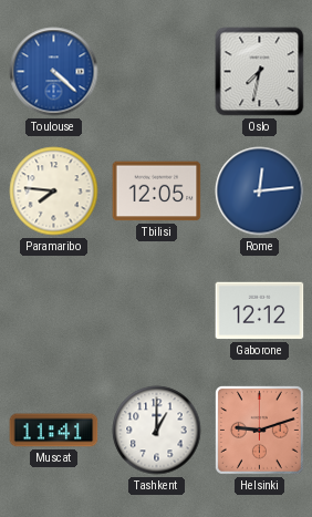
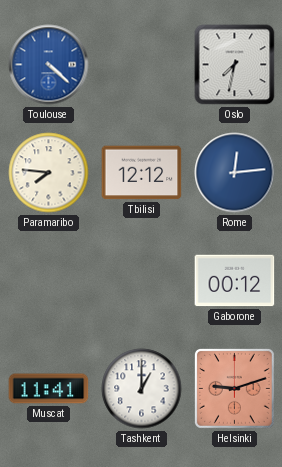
Tbilisi: 12:05 -> 12:12
Gaborone: 12:12 -> 00:12
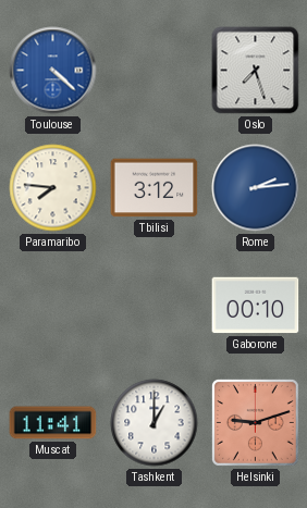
Oslo: 7:32 -> 7:27
Tbilisi: 12:12 -> 3:12
Rome: 12:14 -> 2:14
Gaborone: 00:12 -> 00:10
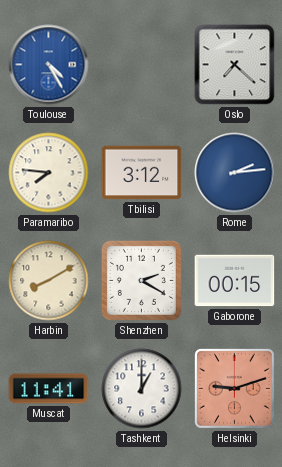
Toulouse: 4:22 -> 4:25
Oslo: 7:27 -> 7:22
Harbin: none -> 8:10
Shenzhen: none -> 2:20
Gaborone: 00:10 -> 00:15
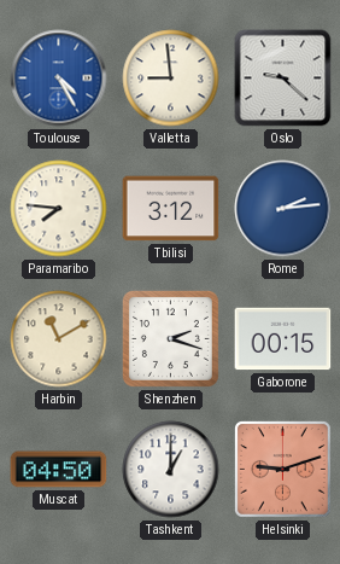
Valletta: none -> 8:59
Oslo: 7:22 -> 9:22
Harbin: 8:10 -> 11:10
Shenzhen: 2:20 -> 2:18
Muscat: 11:41 -> 04:50
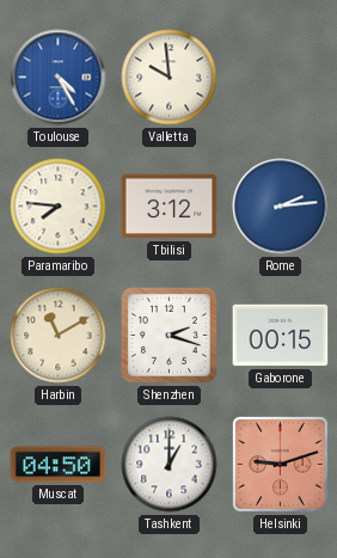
Valletta: 8:59 -> 9:59
Oslo: 9:22 -> none
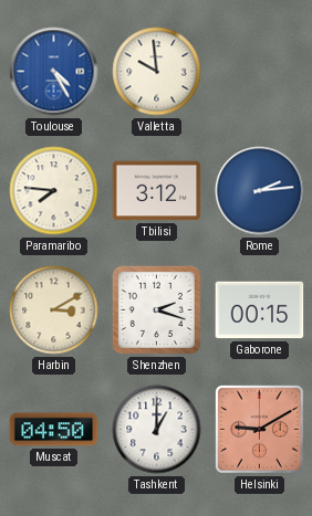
Harbin: 11:10 -> 3:10
Helsinki: 9:12 -> 9:10
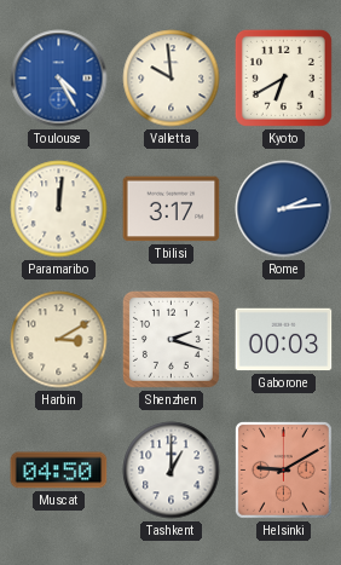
Kyoto: none -> 6:40
Paramaribo: 7:46 -> 12:01
Tbilisi: 3:12 -> 3:17
Gaborone: 00:15 -> 00:03
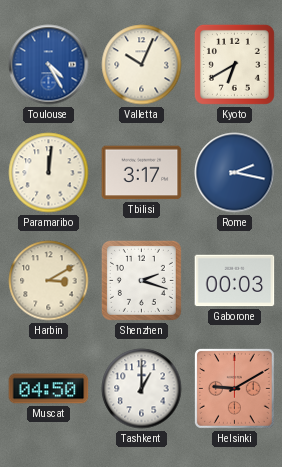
Valletta: 9:59 -> 10:04
Rome: 2:14 -> 2:17
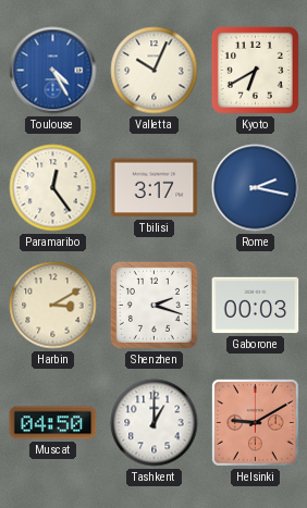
Paramaribo: 12:01 -> 12:24
